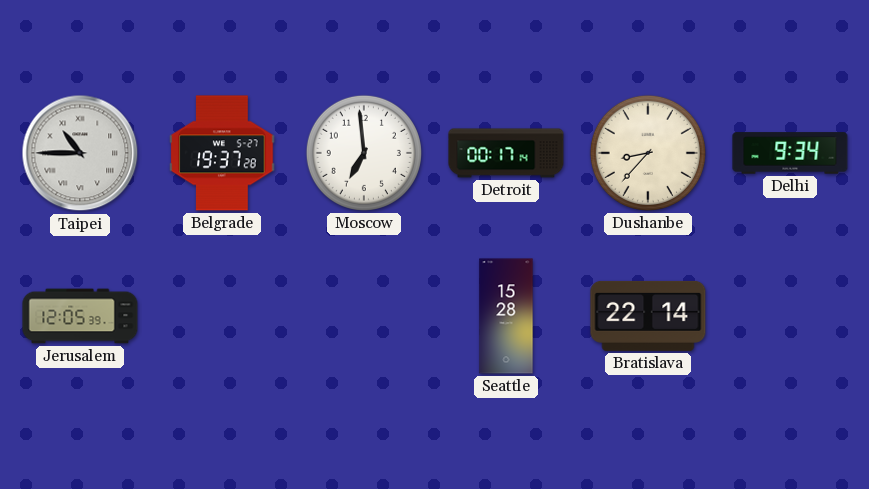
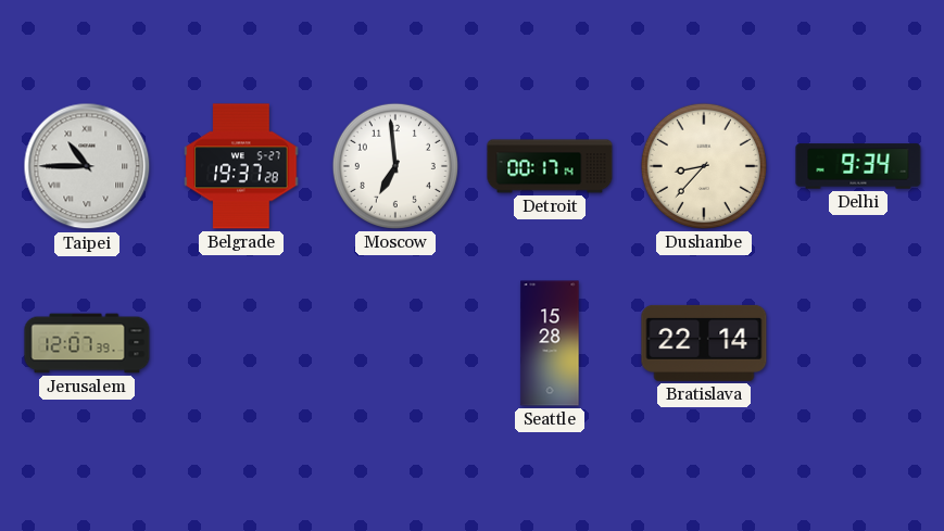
Jerusalem: 12:05 -> 12:07
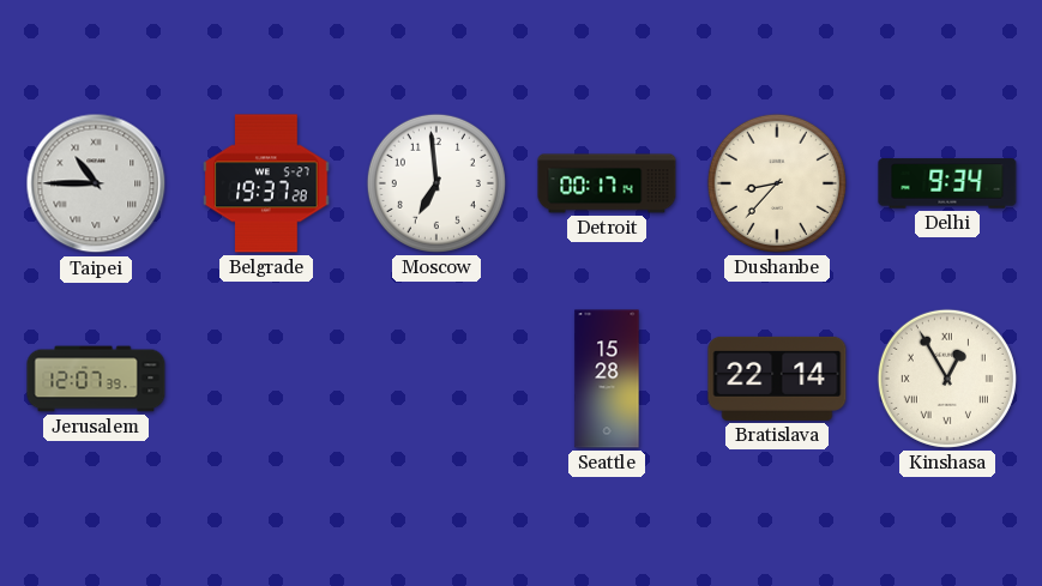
Kinshasa: none -> 12:55
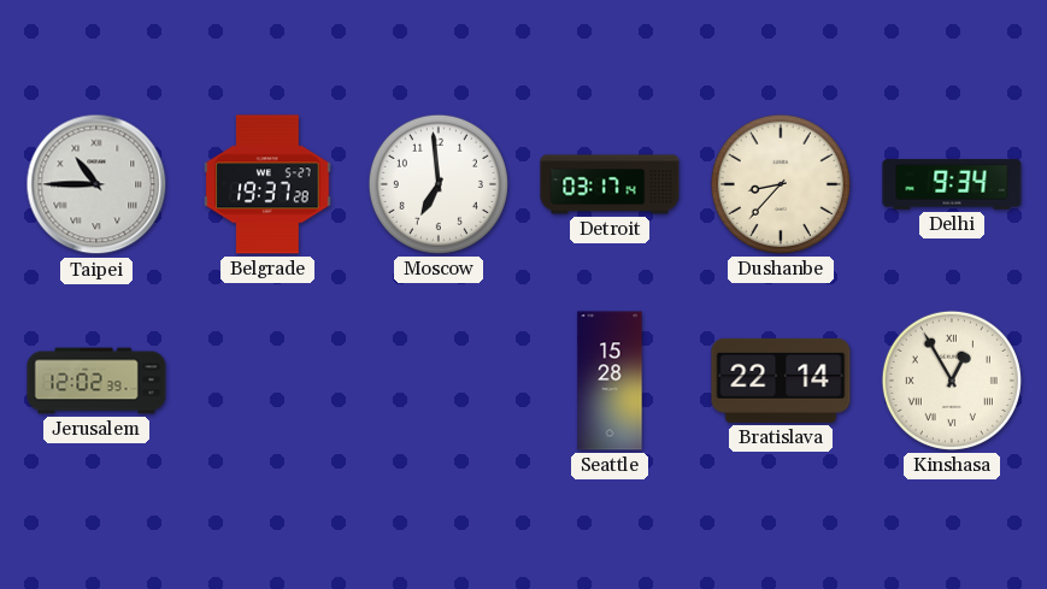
Detroit: 00:17 -> 03:17
Jerusalem: 12:07 -> 12:02
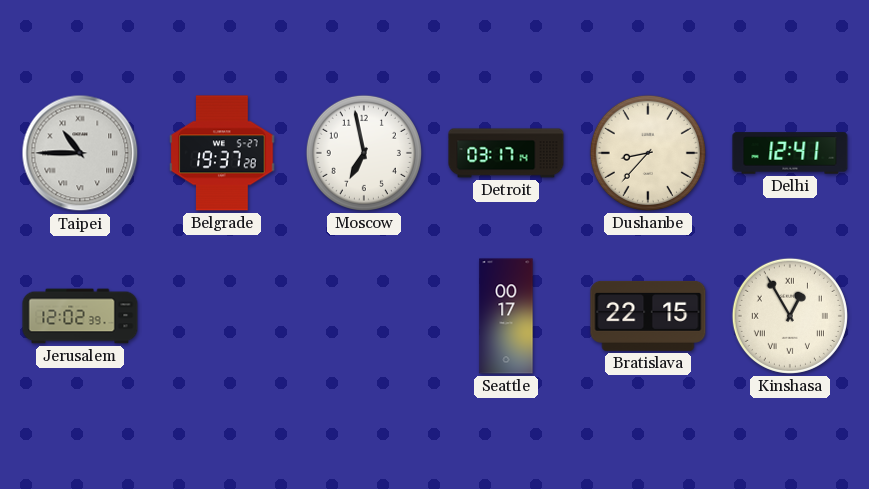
Moscow: 6:59 -> 6:58
Delhi: 9:34 -> 12:41
Seattle: 15:28 -> 00:17
Bratislava: 22:14 -> 22:15
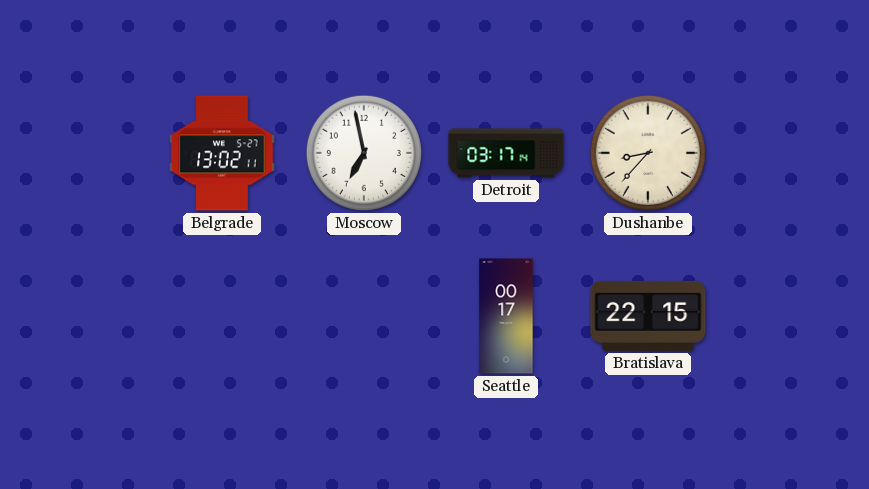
Taipei: 10:45 -> none
Belgrade: 19:37 -> 13:02
Delhi: 12:41 -> none
Jerusalem: 12:02 -> none
Kinshasa: 12:55 -> none
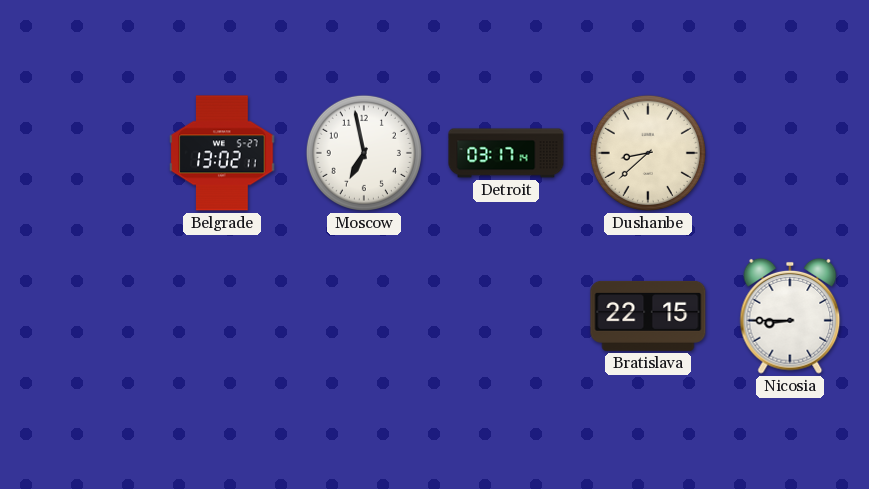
Dushanbe: 8:37 -> 8:38
Seattle: 00:17 -> none
Nicosia: none -> 8:45
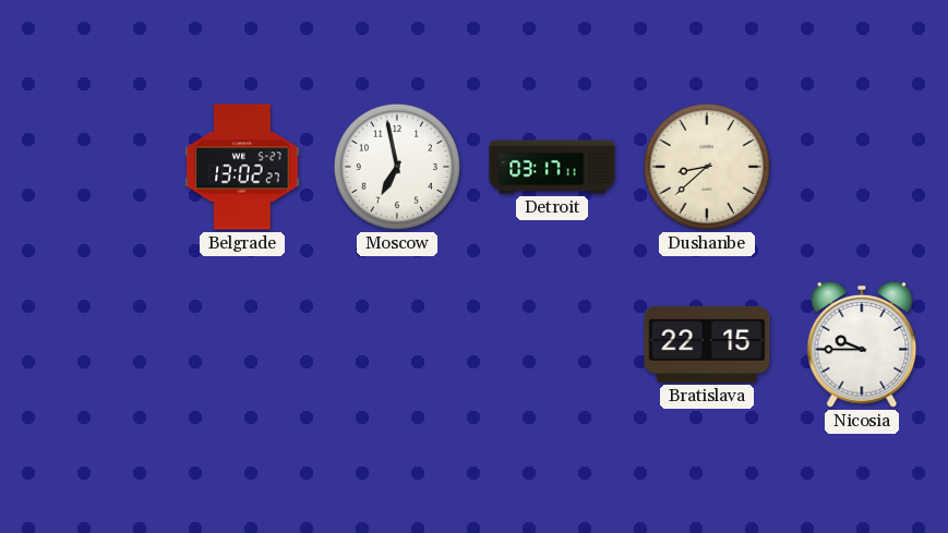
Belgrade: 13:02:11 -> 13:02:27
Detroit: 03:17:14 -> 03:17:11
Nicosia: 8:45 -> 9:45
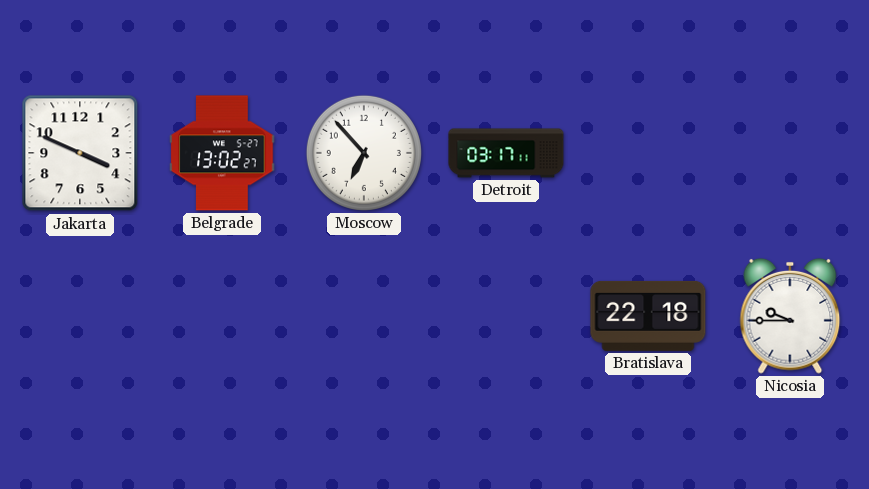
Jakarta: none -> 3:49
Moscow: 6:58 -> 6:53
Dushanbe: 8:38 -> none
Bratislava: 22:15 -> 22:18
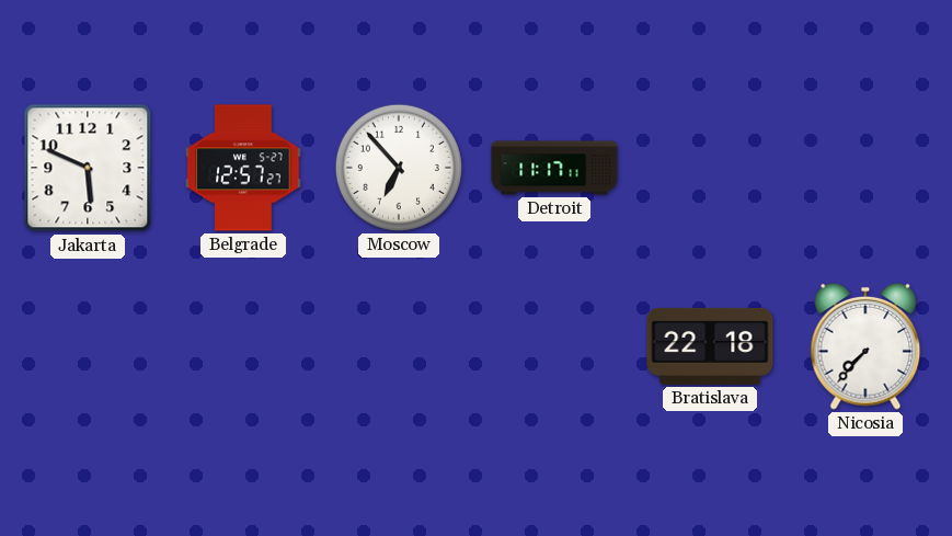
Jakarta: 3:49 -> 5:49
Belgrade: 13:02 -> 12:57
Detroit: 03:17 -> 11:17
Nicosia: 9:45 -> 7:37
